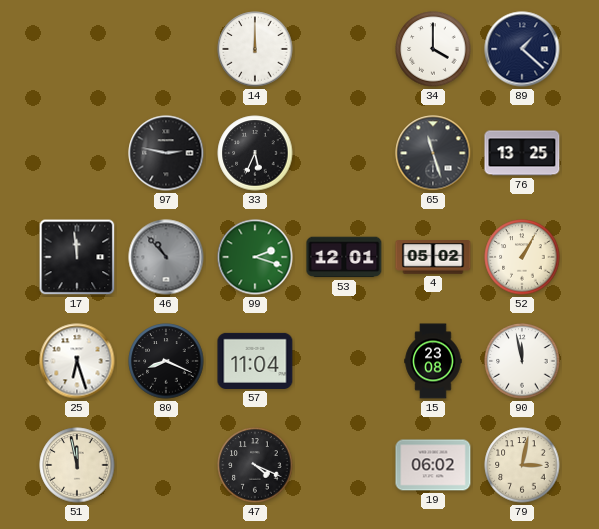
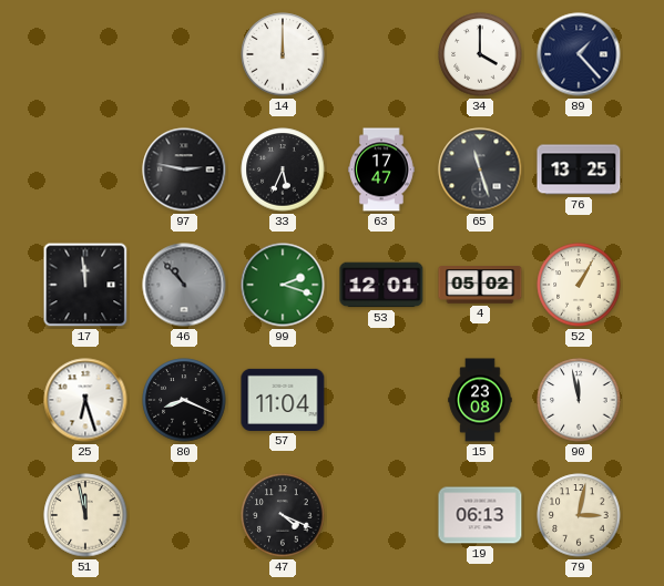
89: 1:22 -> 1:23
63: none -> 17:47
19: 06:02 -> 06:13
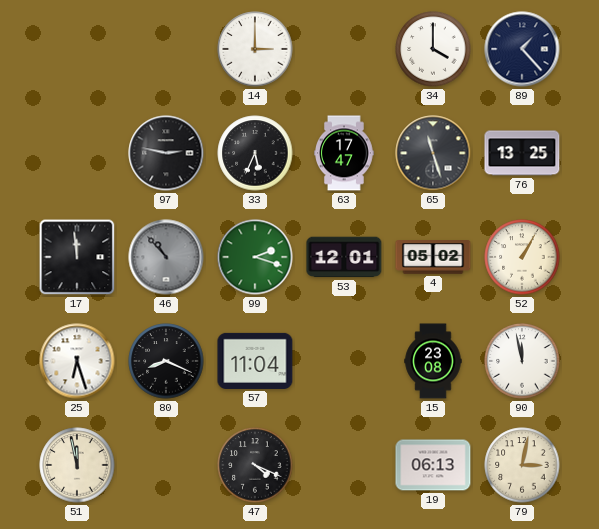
14: 12:00 -> 3:00
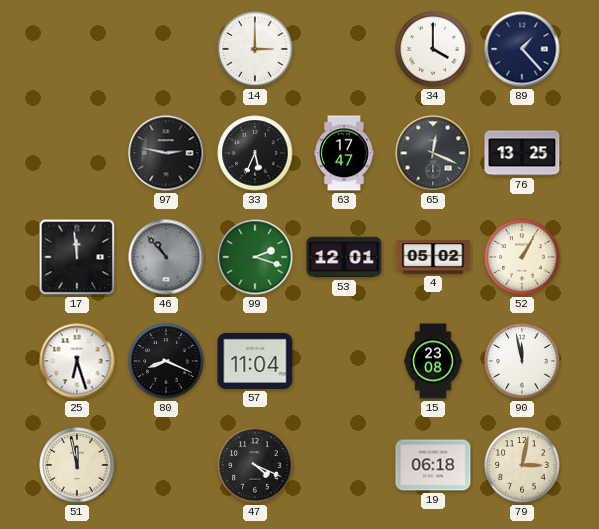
65: 11:27 -> 12:19
19: 06:13 -> 06:18
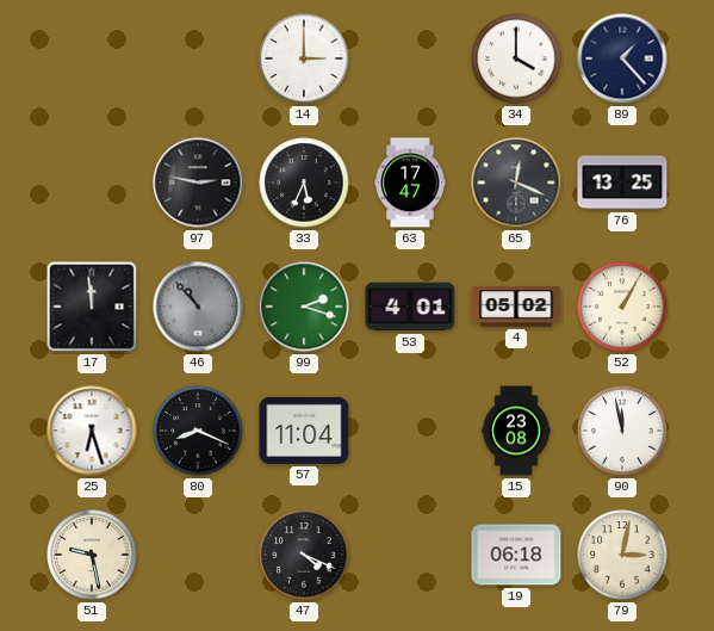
53: 12:01 -> 4:01
51: 11:58 -> 9:28
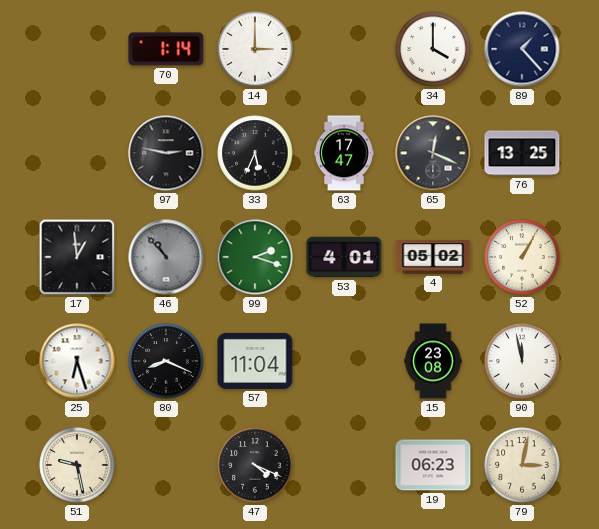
70: none -> 1:14
17: 11:59 -> 12:59
19: 06:18 -> 06:23
